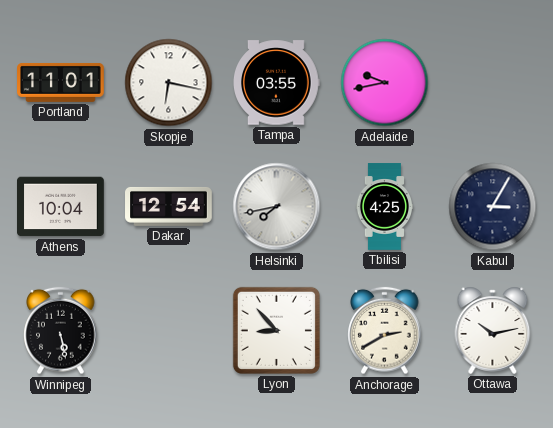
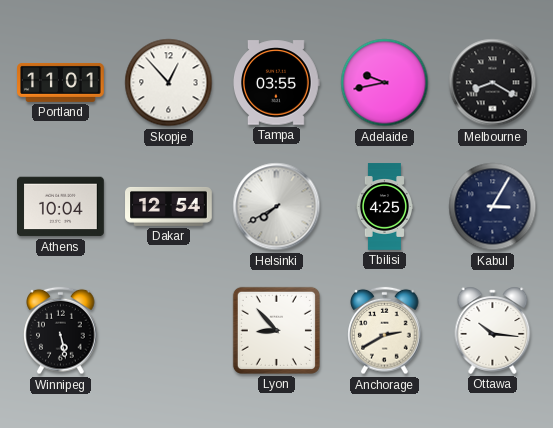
Skopje: 6:17 -> 12:53
Melbourne: none -> 8:20
Helsinki: 7:43 -> 7:40
Ottawa: 10:13 -> 10:16
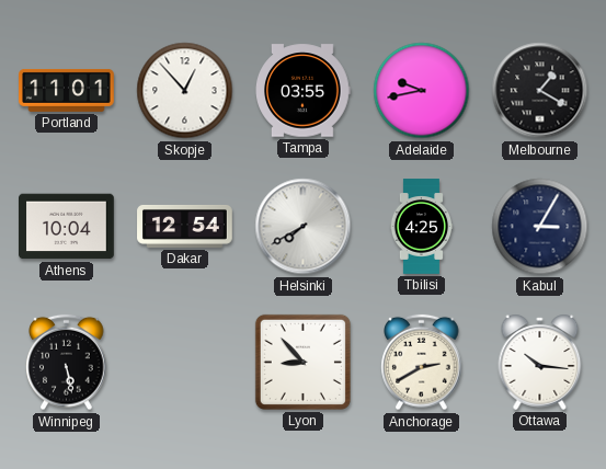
Melbourne: 8:20 -> 1:20
